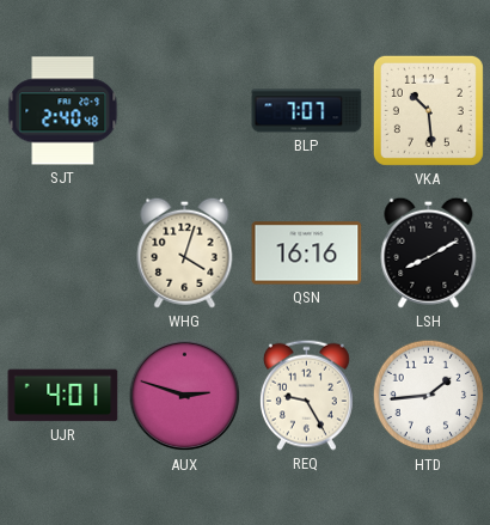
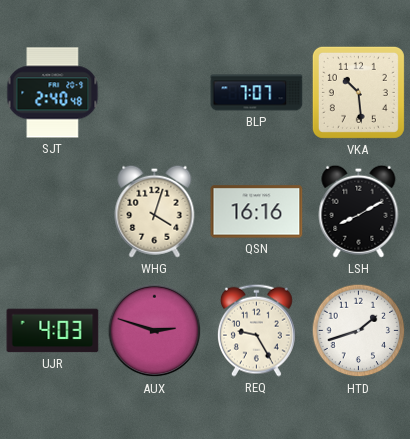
UJR: 4:01 -> 4:03
HTD: 1:44 -> 1:42
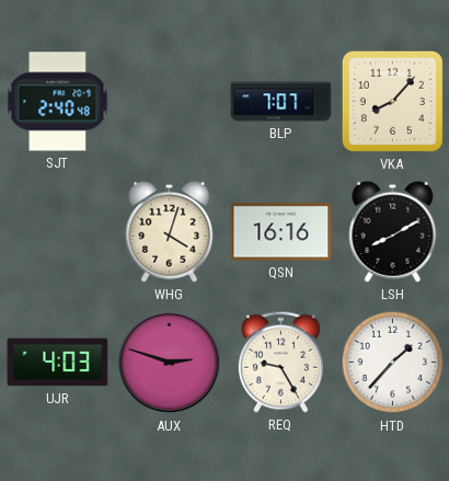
VKA: 10:29 -> 8:07
HTD: 1:42 -> 1:37
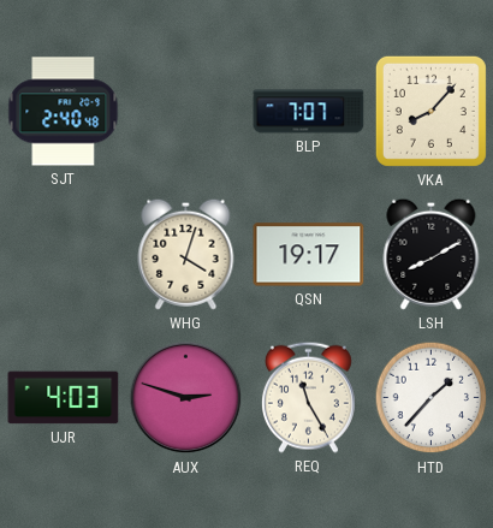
QSN: 16:16 -> 19:17
REQ: 9:25 -> 11:25
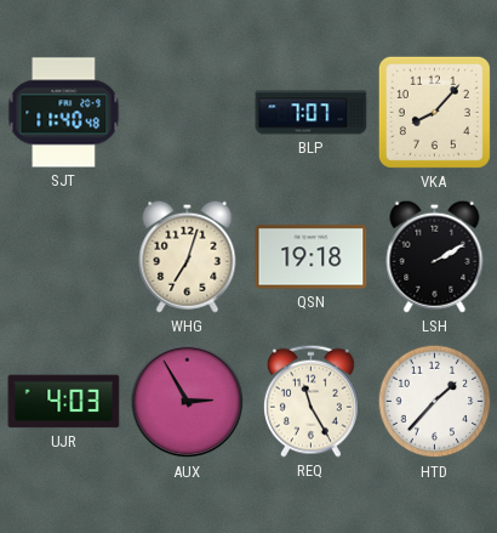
SJT: 2:40 -> 11:40
WHG: 4:03 -> 7:03
QSN: 19:17 -> 19:18
LSH: 8:10 -> 2:10
AUX: 2:48 -> 2:55
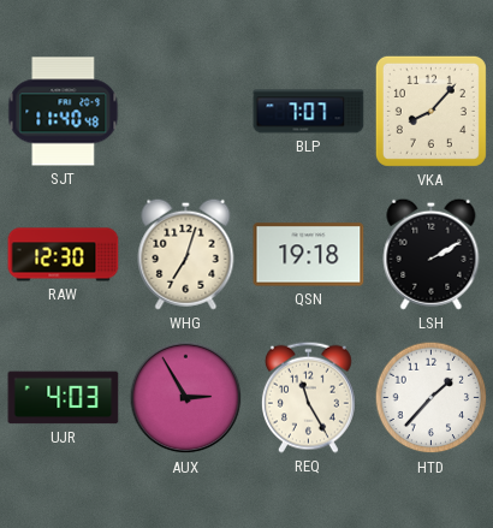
RAW: none -> 12:30
